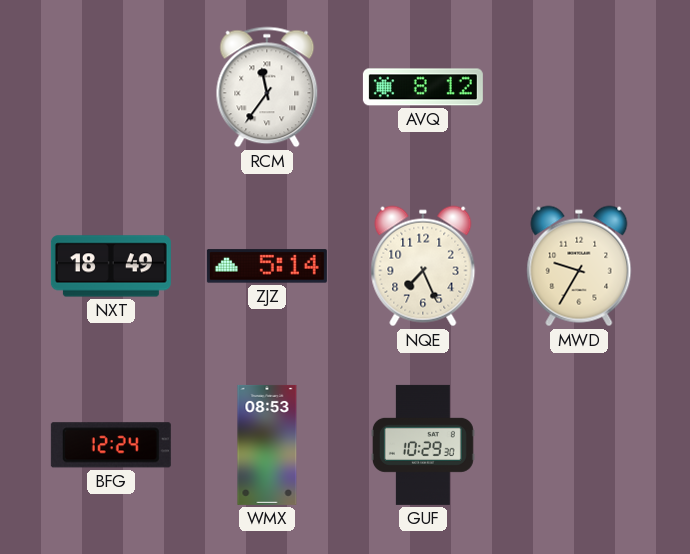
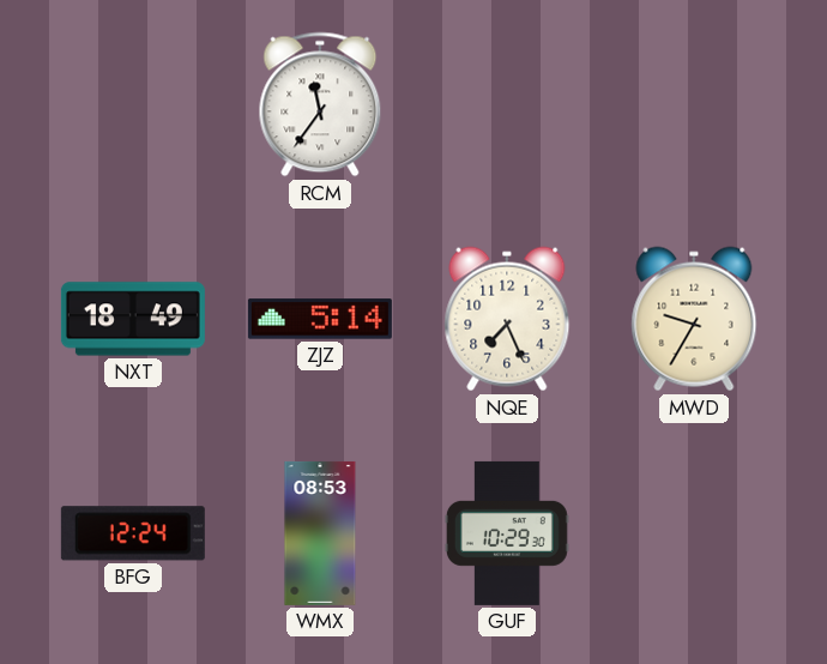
AVQ: 8:12 -> none
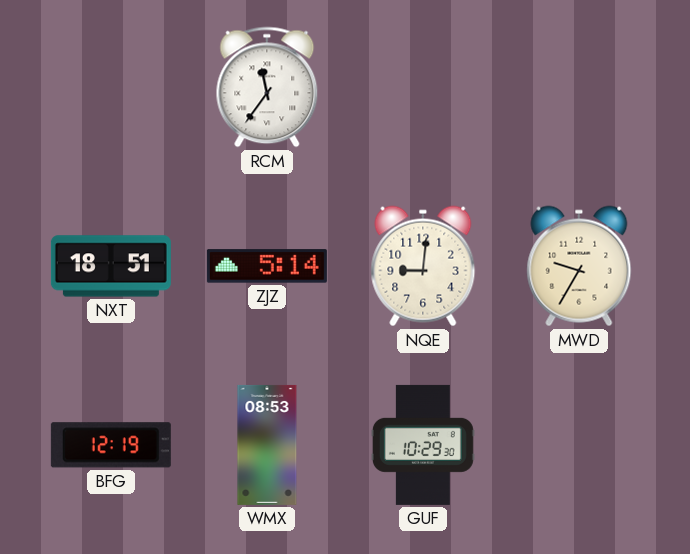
NXT: 18:49 -> 18:51
NQE: 7:26 -> 9:01
BFG: 12:24 -> 12:19
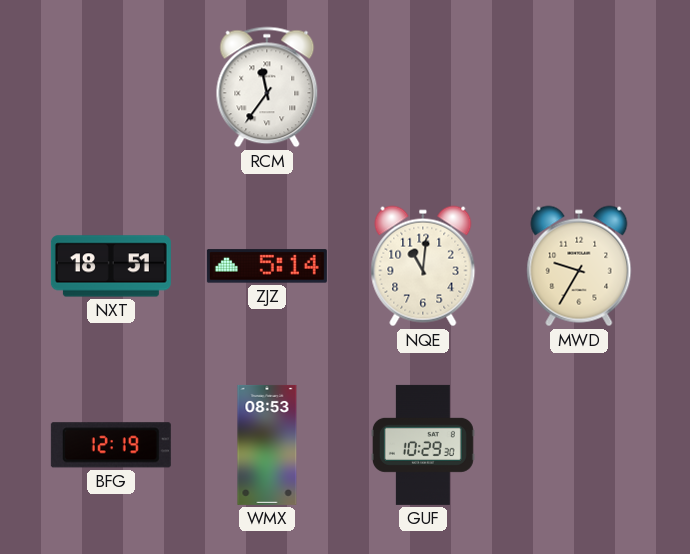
NQE: 9:01 -> 11:01
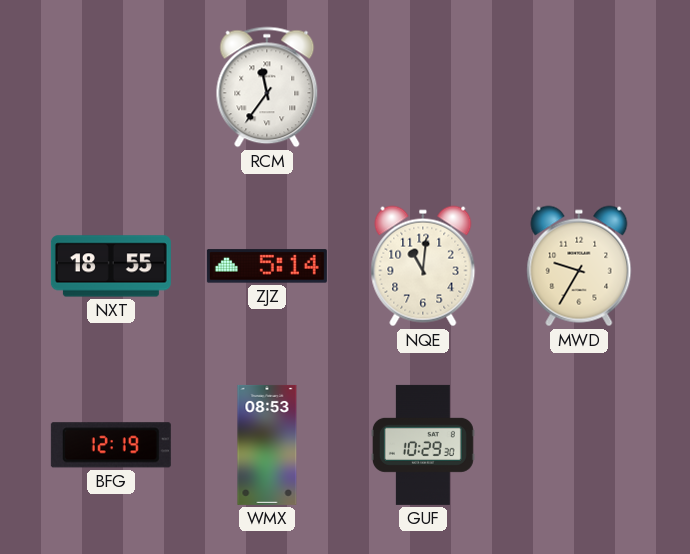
NXT: 18:51 -> 18:55
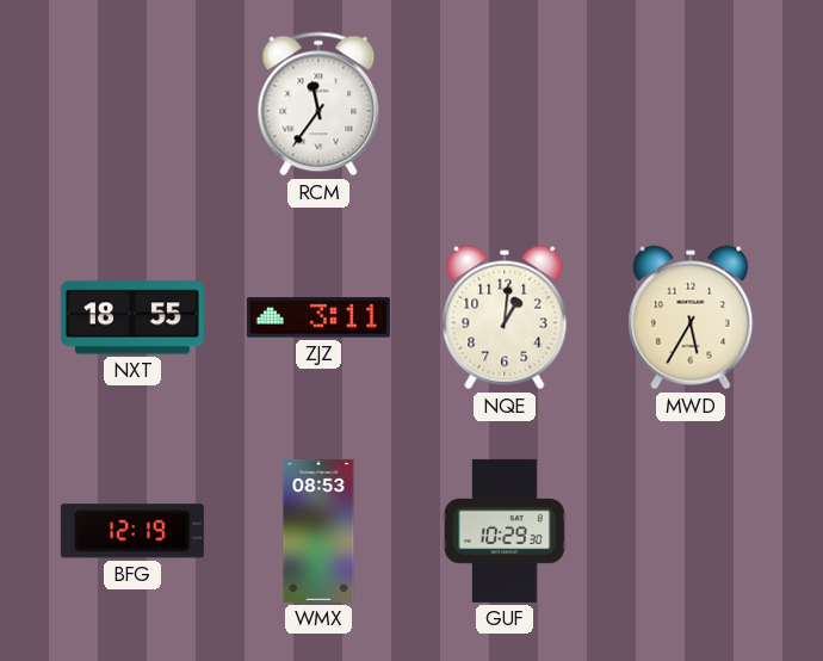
ZJZ: 5:14 -> 3:11
NQE: 11:01 -> 1:01
MWD: 9:35 -> 5:35
